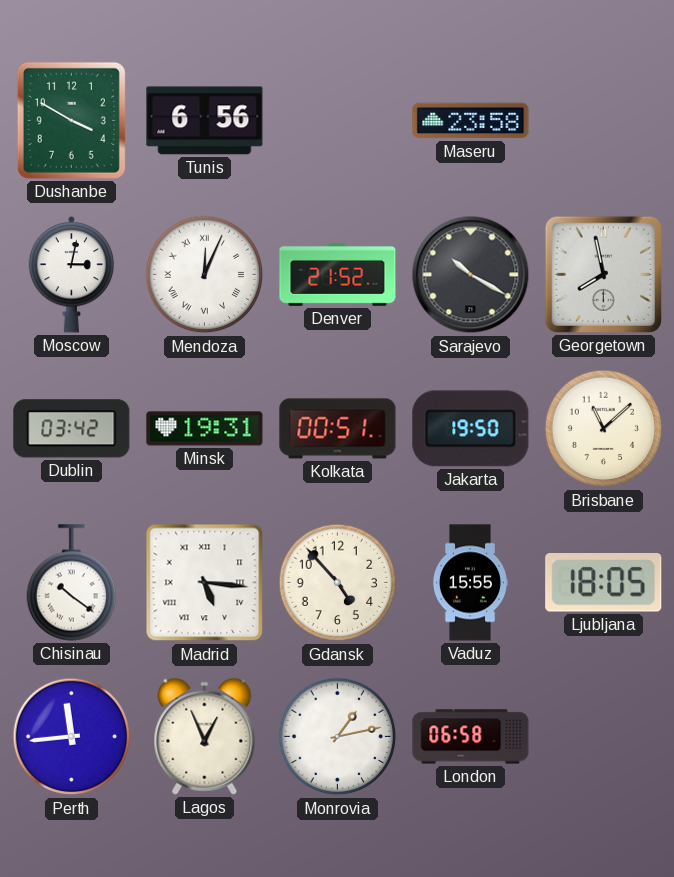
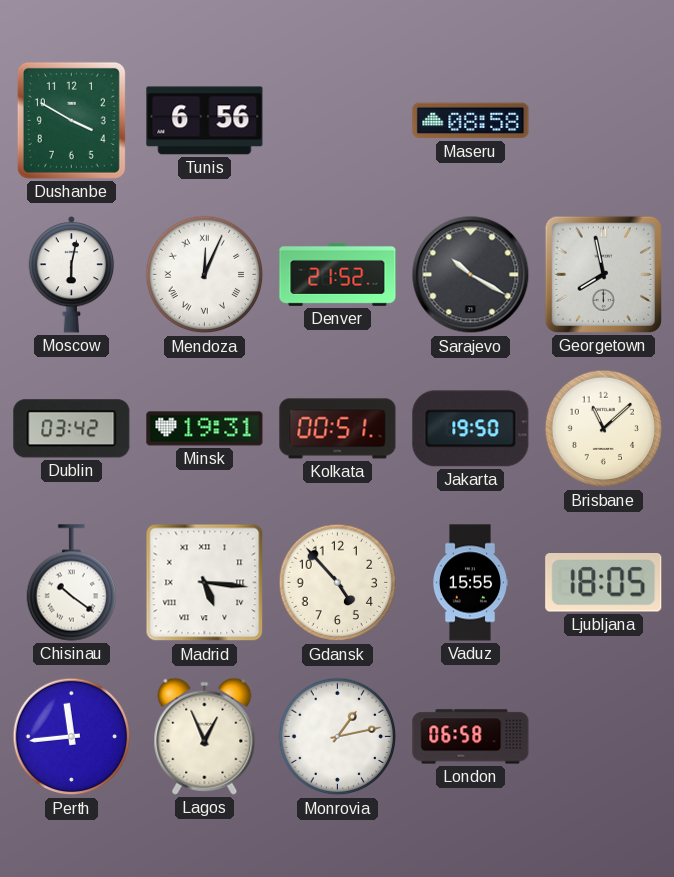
Maseru: 23:58 -> 08:58
Moscow: 3:02 -> 6:02
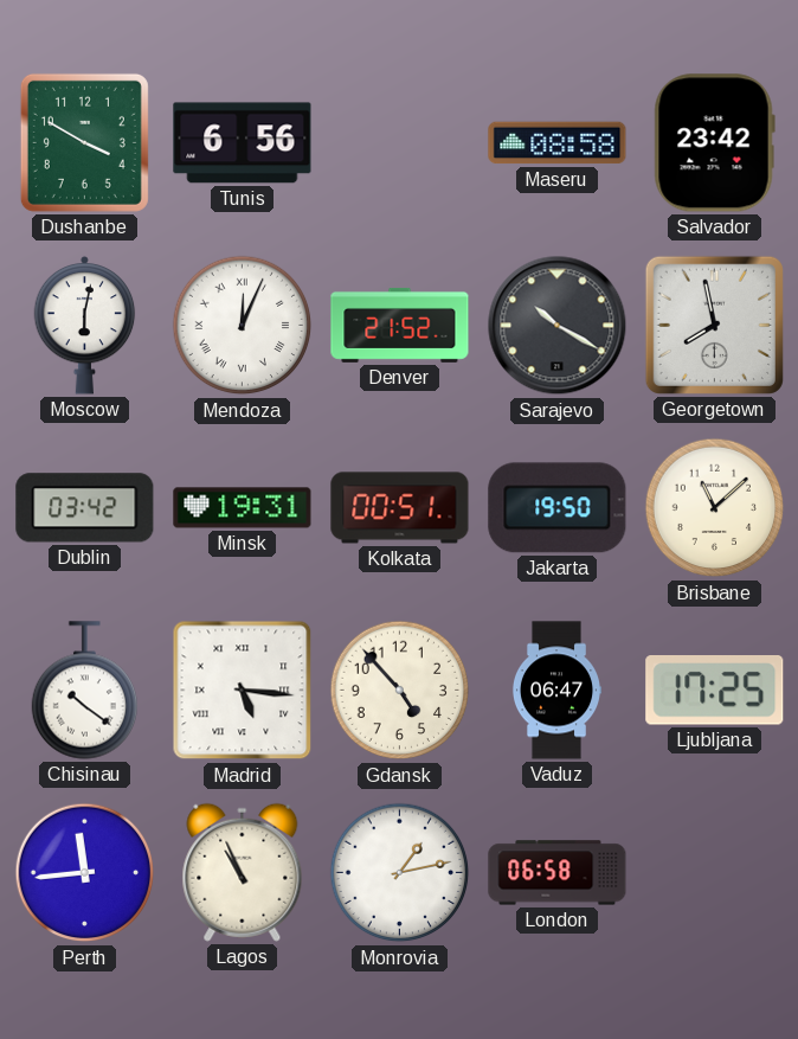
Salvador: none -> 23:42
Vaduz: 15:55 -> 06:47
Ljubljana: 18:05 -> 17:25
Lagos: 12:56 -> 10:56
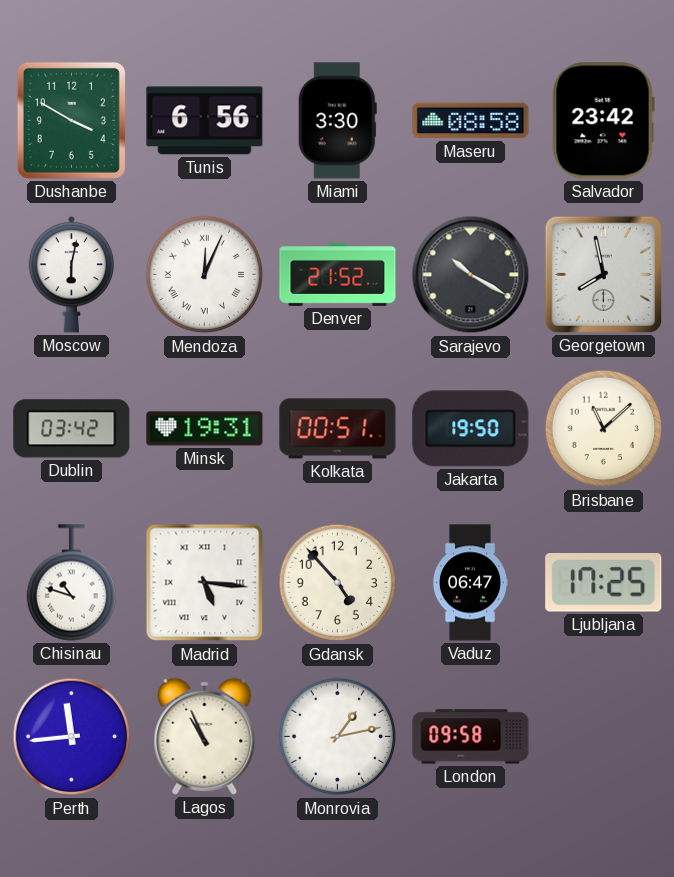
Miami: none -> 3:30
Chisinau: 10:21 -> 10:48
London: 06:58 -> 09:58
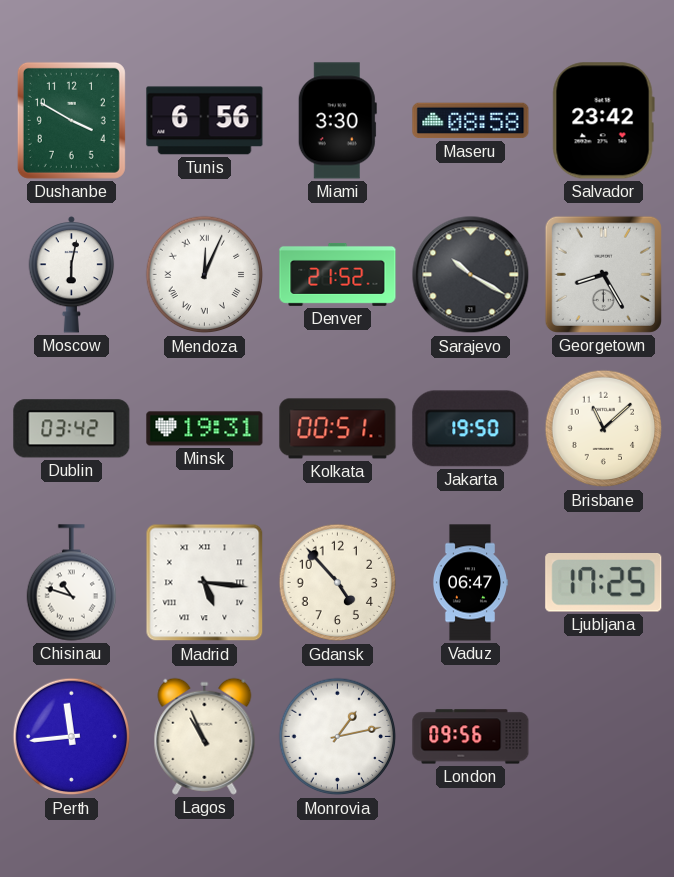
Georgetown: 7:58 -> 8:25
London: 09:58 -> 09:56
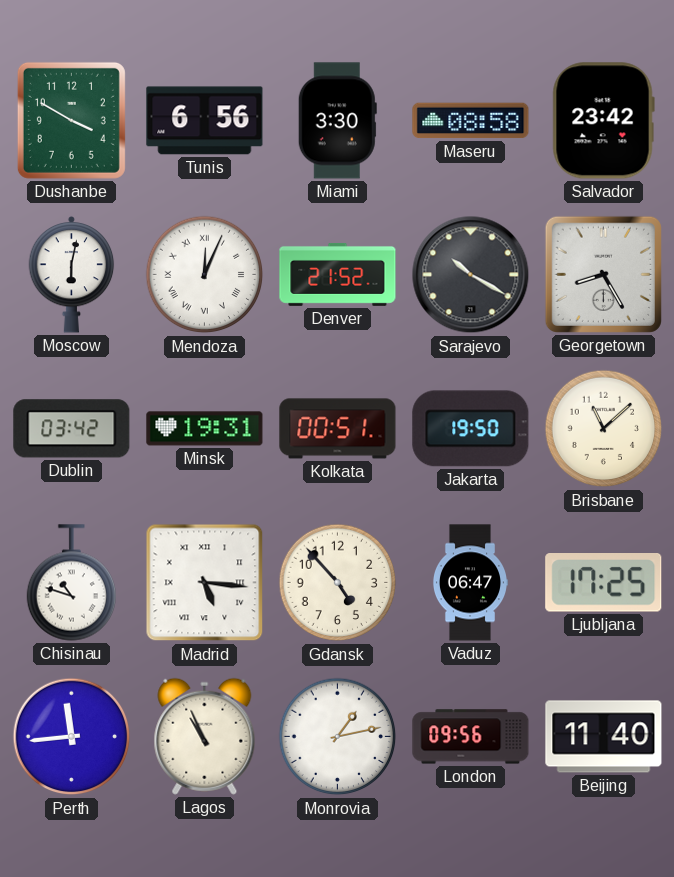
Beijing: none -> 11:40
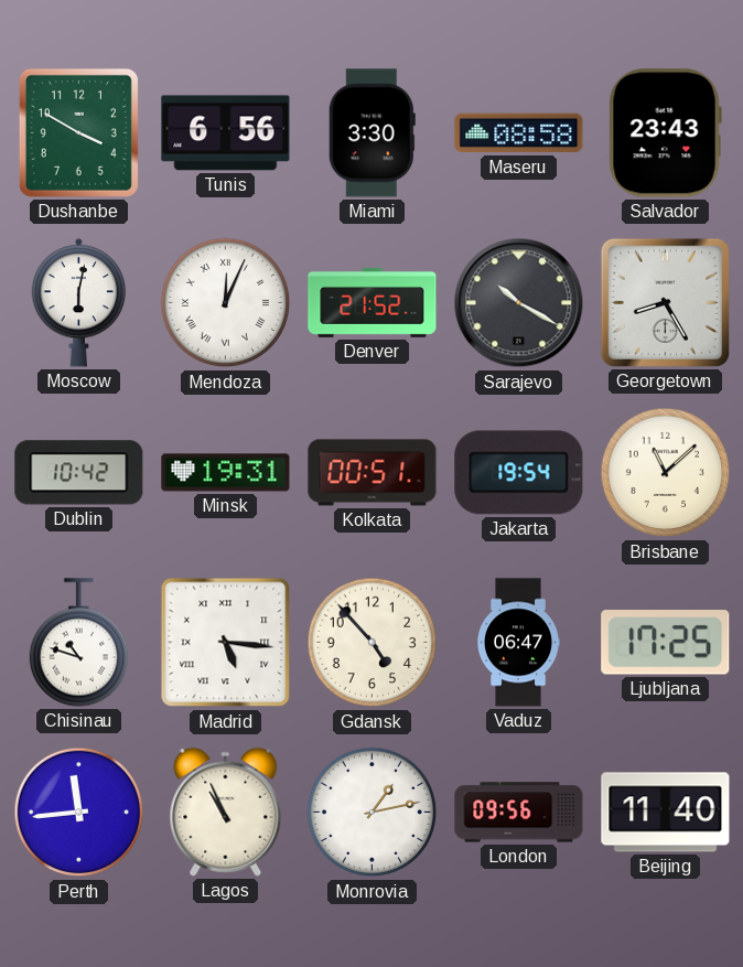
Salvador: 23:42 -> 23:43
Dublin: 03:42 -> 10:42
Jakarta: 19:50 -> 19:54
